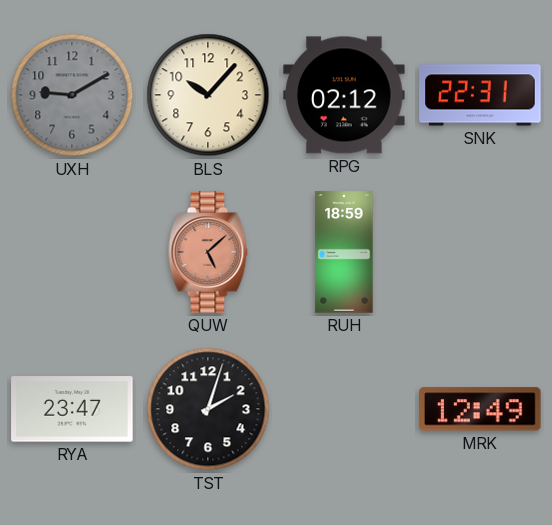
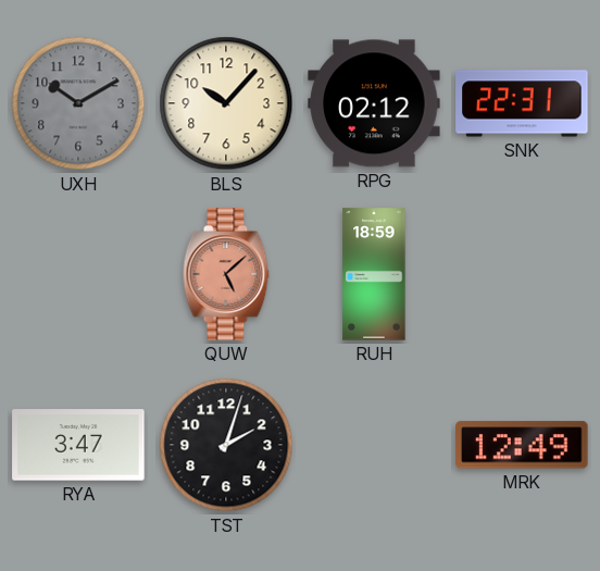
UXH: 9:10 -> 10:10
RYA: 23:47 -> 3:47
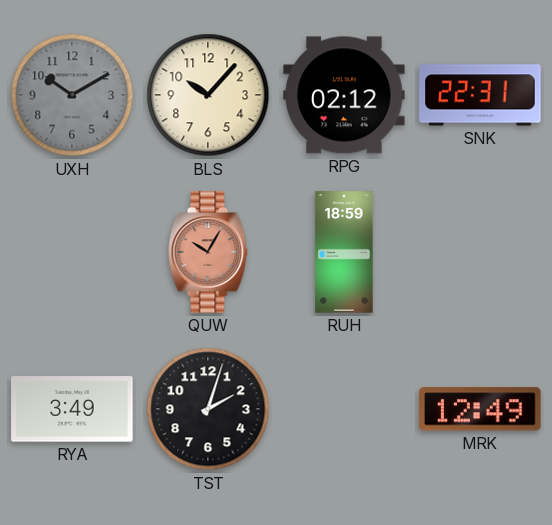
QUW: 5:08 -> 10:05
RYA: 3:47 -> 3:49
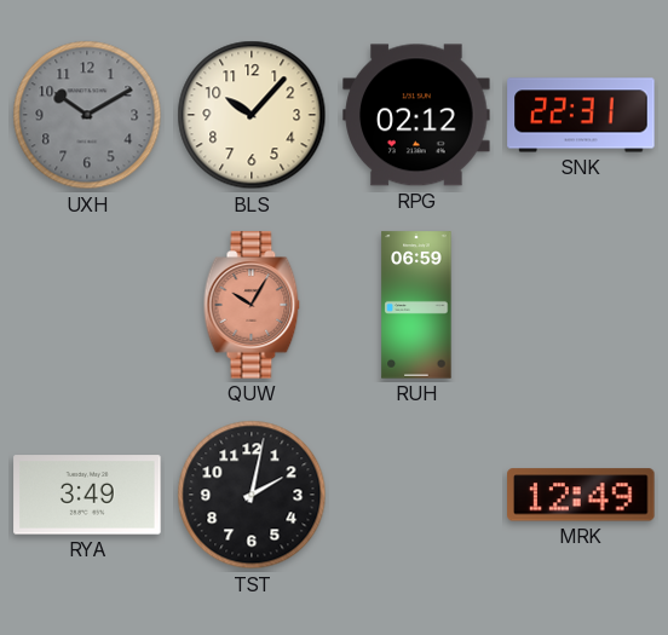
RUH: 18:59 -> 06:59
TST: 2:03 -> 2:02
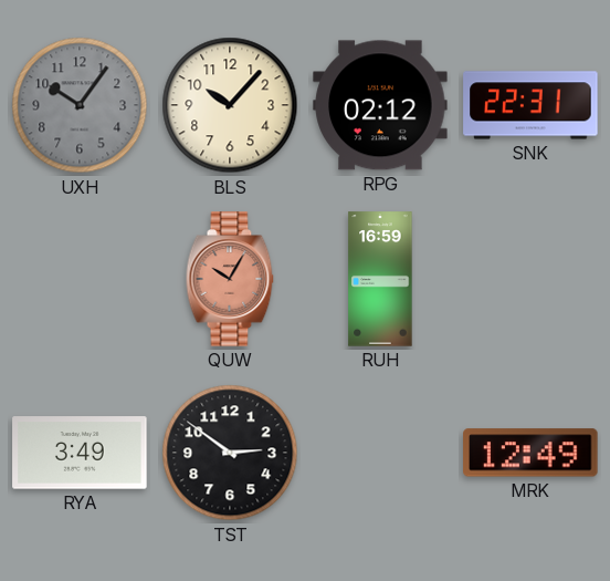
UXH: 10:10 -> 10:06
RUH: 06:59 -> 16:59
TST: 2:02 -> 2:51
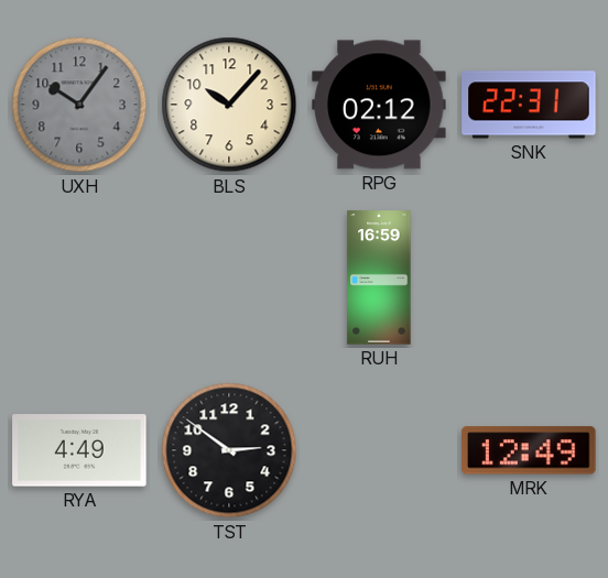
QUW: 10:05 -> none
RYA: 3:49 -> 4:49
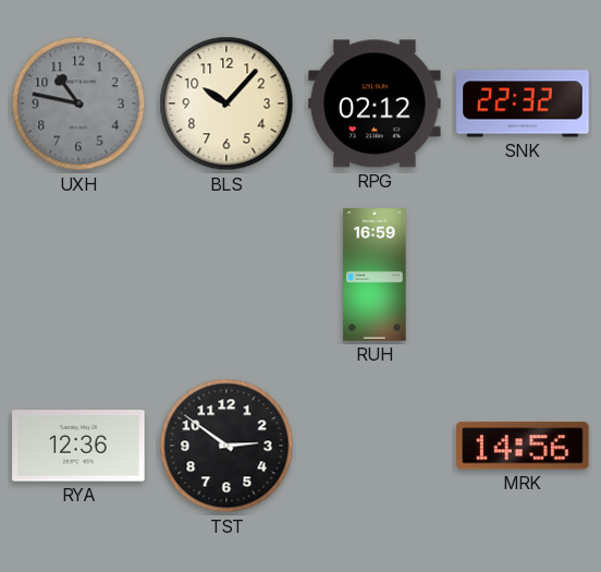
UXH: 10:06 -> 10:47
SNK: 22:31 -> 22:32
RYA: 4:49 -> 12:36
MRK: 12:49 -> 14:56
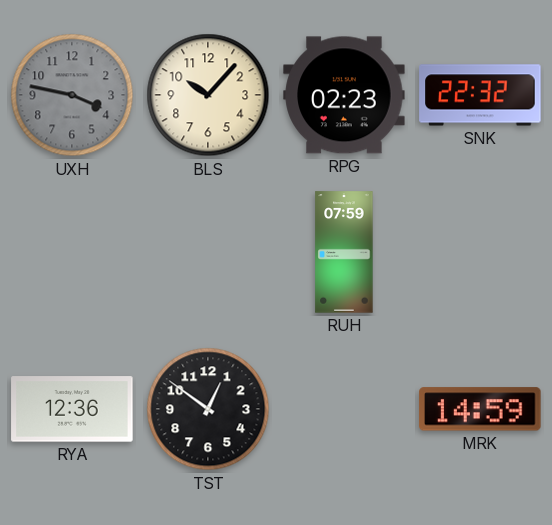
UXH: 10:47 -> 3:47
RPG: 02:12 -> 02:23
RUH: 16:59 -> 07:59
TST: 2:51 -> 12:51
MRK: 14:56 -> 14:59
